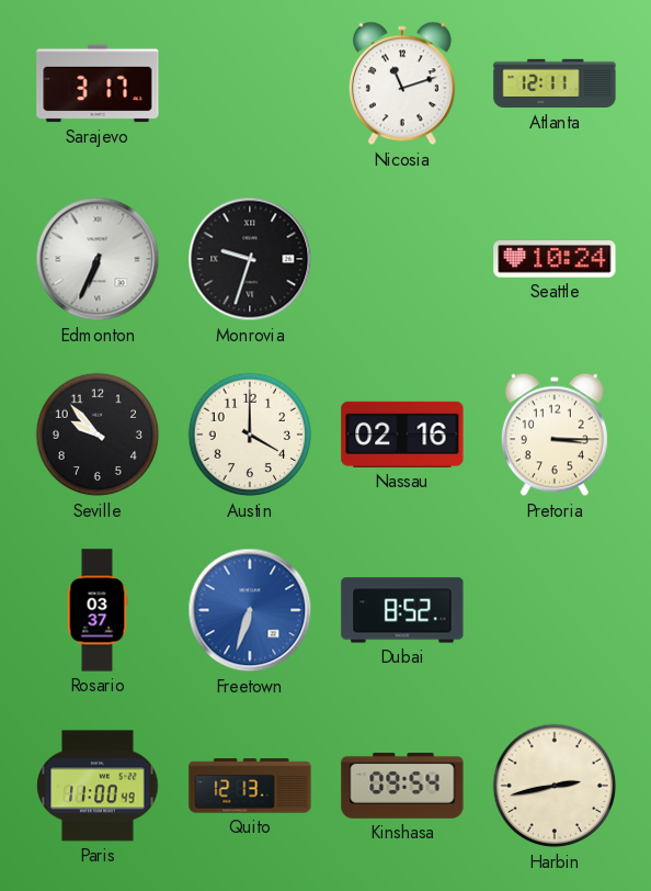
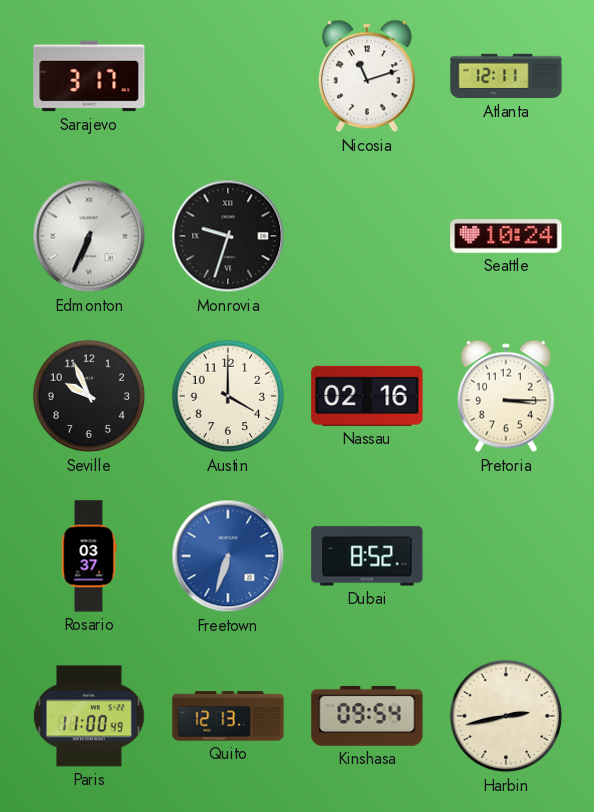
Seville: 9:53 -> 9:56
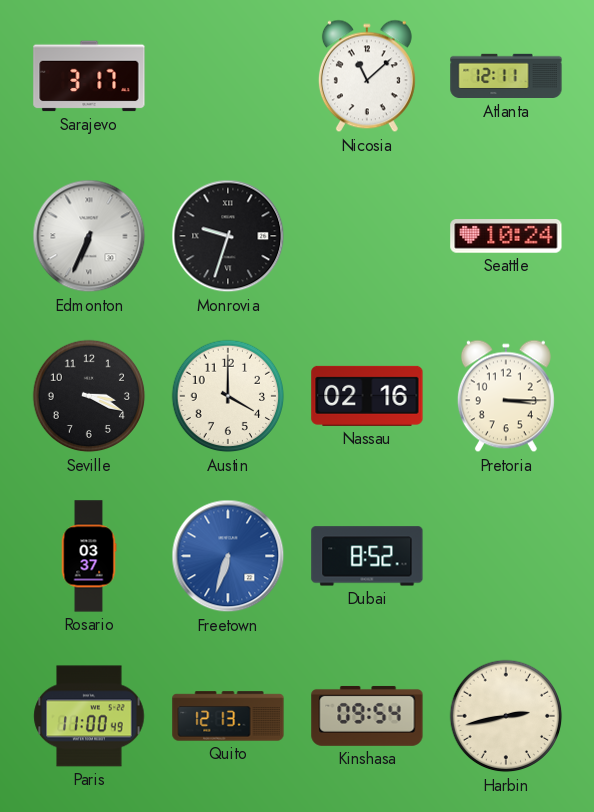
Nicosia: 11:12 -> 11:08
Seville: 9:56 -> 3:19
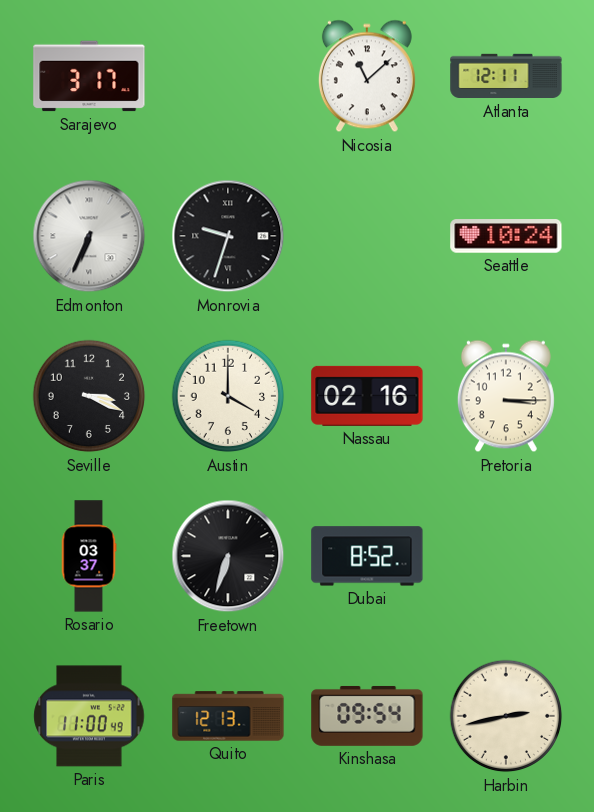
Freetown dial: blue -> black
